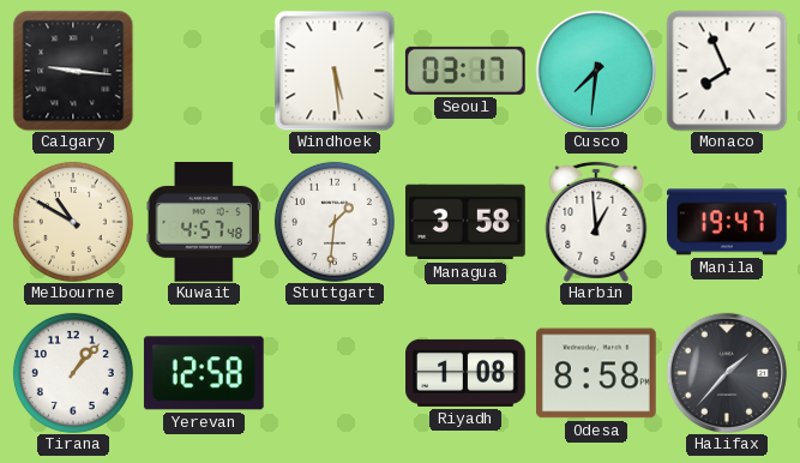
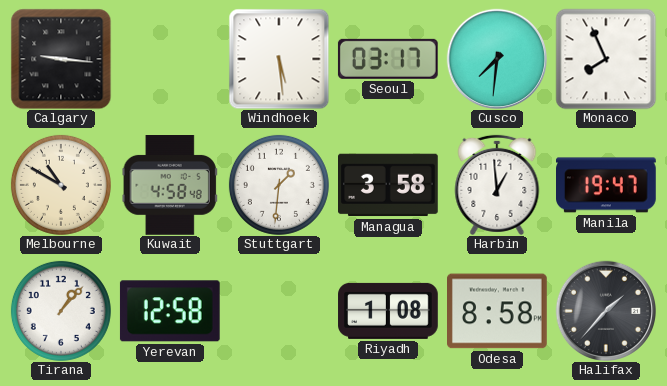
Kuwait: 4:57 -> 4:58
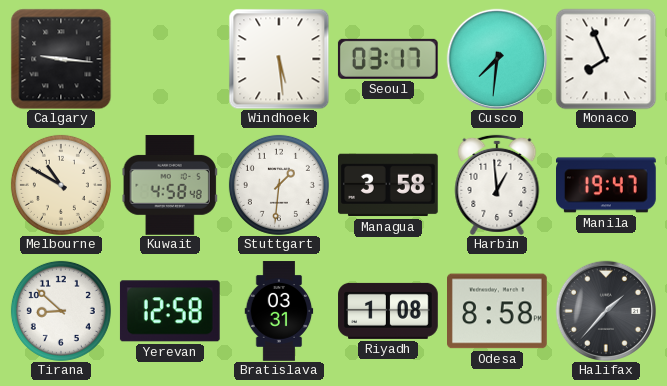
Tirana: 1:07 -> 8:52
Bratislava: none -> 03:31
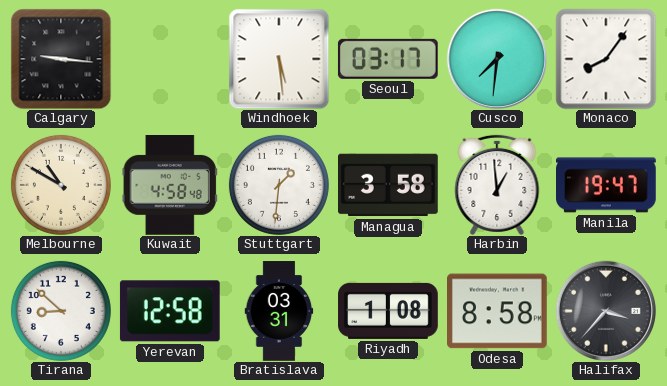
Monaco: 7:56 -> 8:06
Halifax: 1:37 -> 3:37
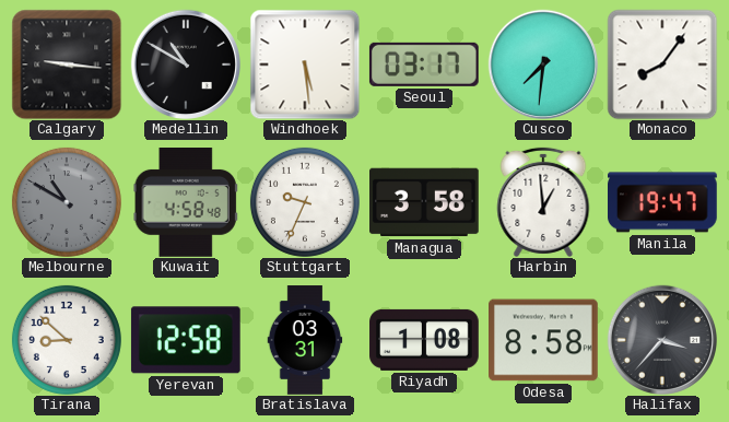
Medellin: none -> 10:50
Melbourne dial: cream -> grey
Stuttgart: 1:31 -> 9:34
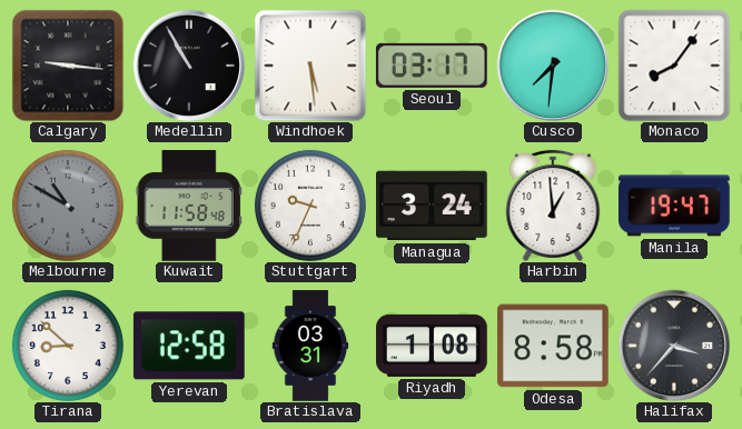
Medellin: 10:50 -> 10:55
Kuwait: 4:58 -> 11:58
Managua: 3:58 -> 3:24
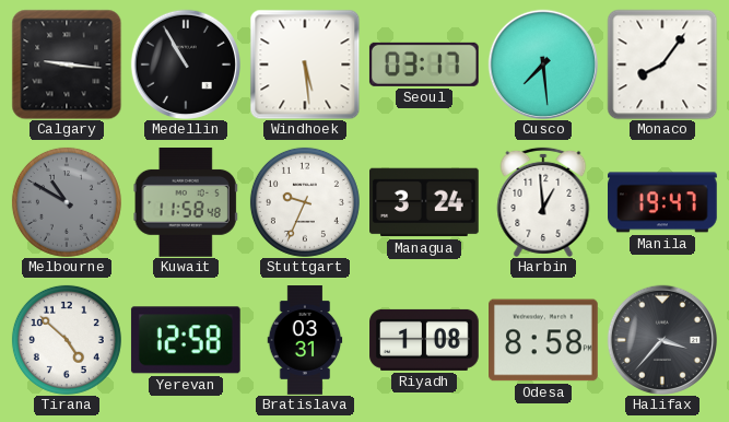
Cusco: 7:31 -> 7:29
Tirana: 8:52 -> 4:52
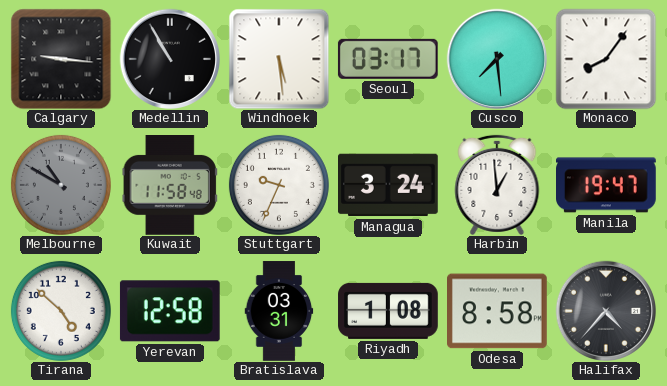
Halifax: 3:37 -> 4:37
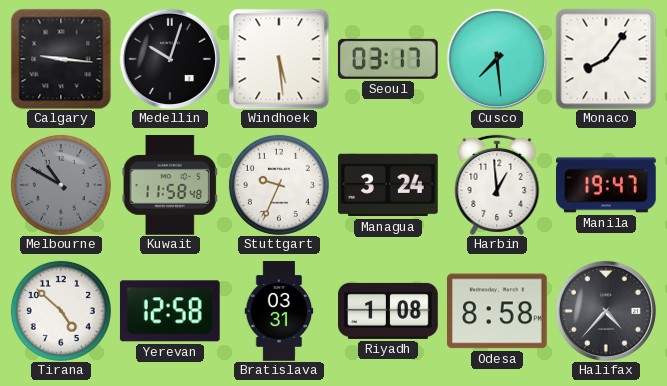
Medellin: 10:55 -> 10:03
